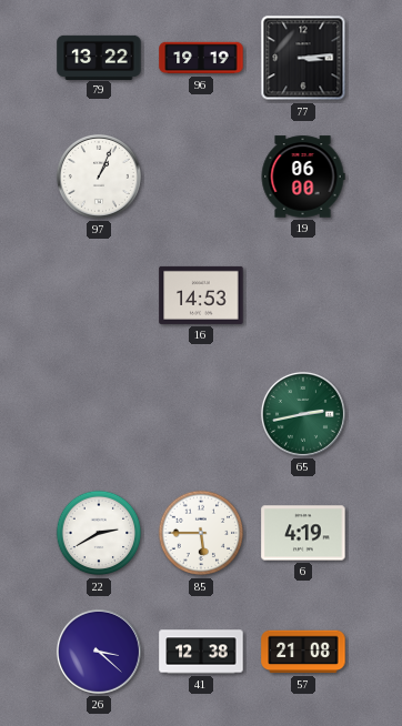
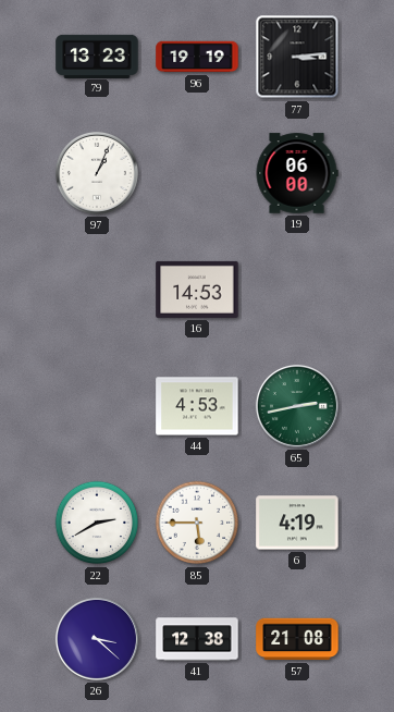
79: 13:22 -> 13:23
44: none -> 4:53
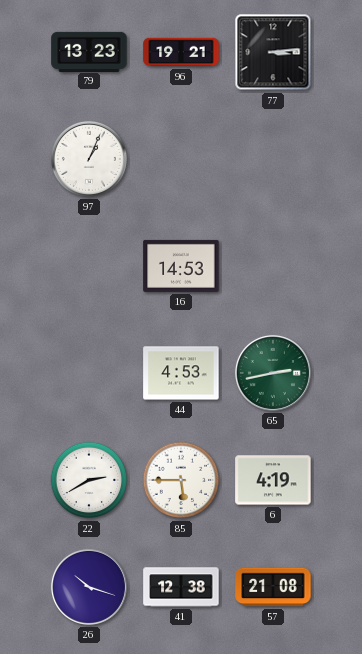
96: 19:19 -> 19:21
19: 06:00 -> none
26: 3:22 -> 10:18
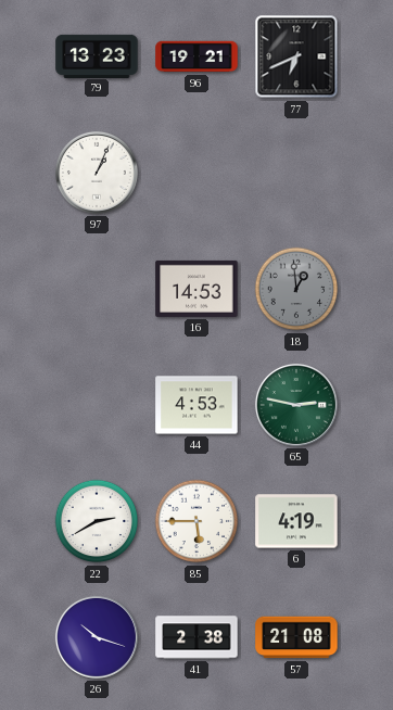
77: 3:14 -> 6:41
18: none -> 12:59
65: 2:43 -> 2:47
41: 12:38 -> 2:38
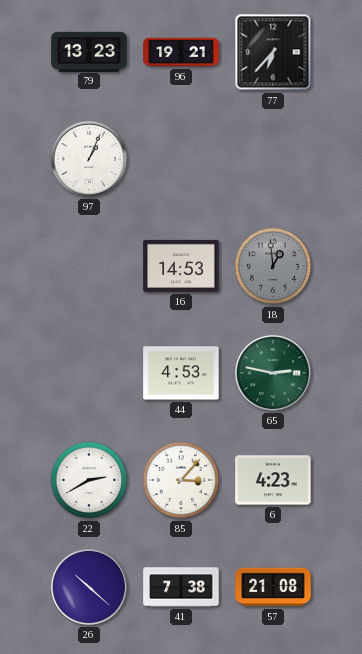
77: 6:41 -> 6:37
85: 5:45 -> 3:07
6: 4:19 -> 4:23
26: 10:18 -> 10:22
41: 2:38 -> 7:38
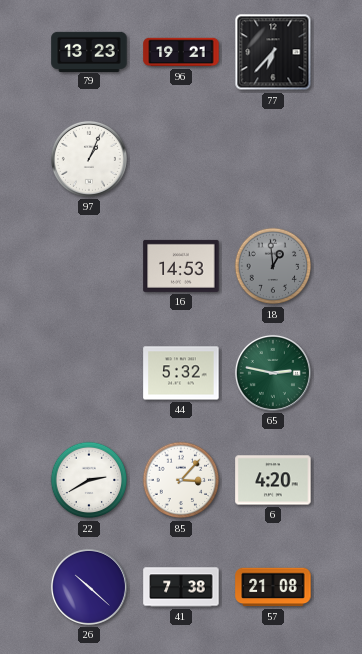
44: 4:53 -> 5:32
6: 4:23 -> 4:20
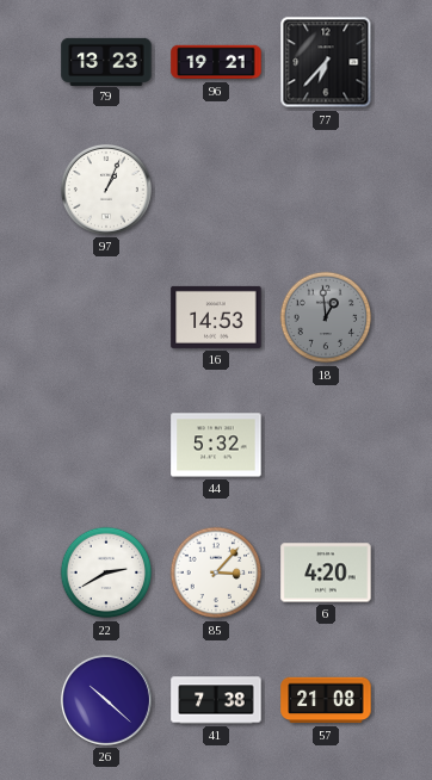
65: 2:47 -> none
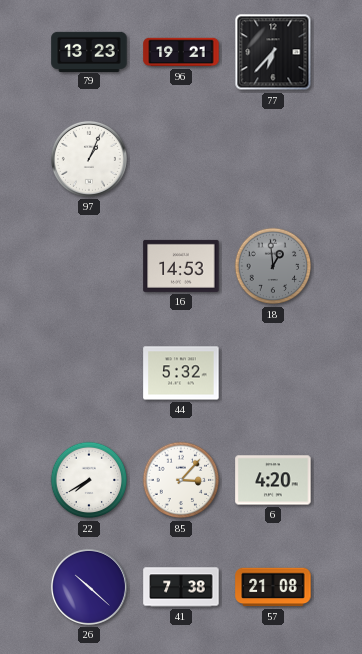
22: 2:40 -> 7:40
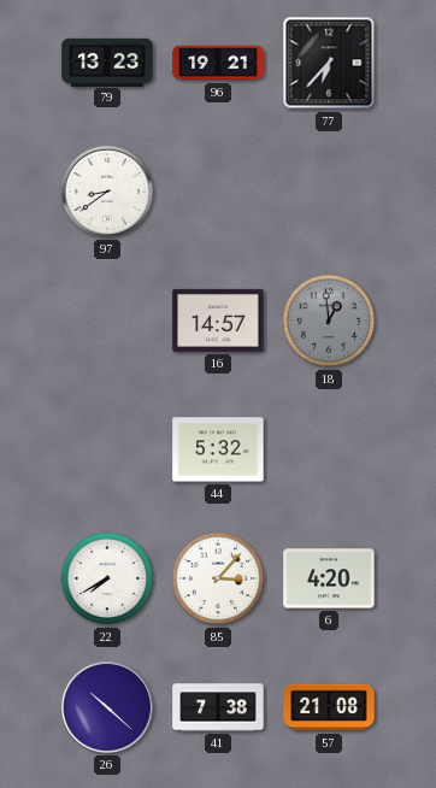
97: 1:04 -> 8:39
16: 14:53 -> 14:57
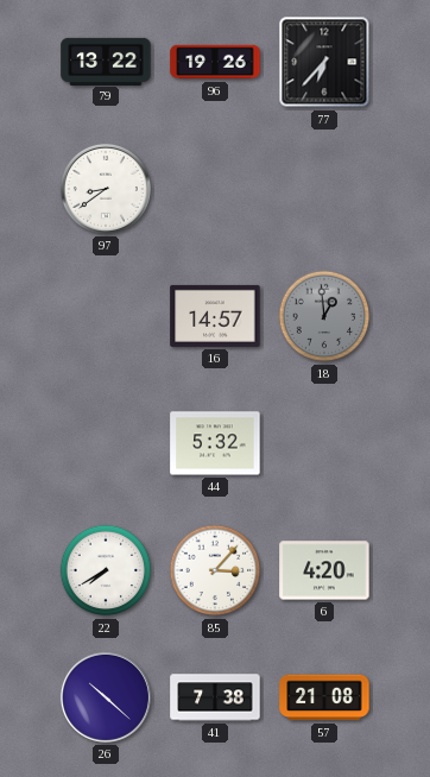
79: 13:23 -> 13:22
96: 19:21 -> 19:26
